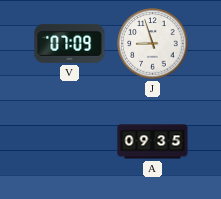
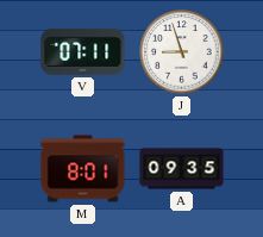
V: 07:09 -> 07:11
M: none -> 8:01
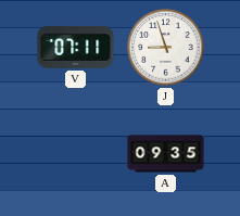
M: 8:01 -> none
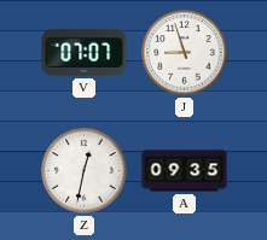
V: 07:11 -> 07:07
Z: none -> 12:32
